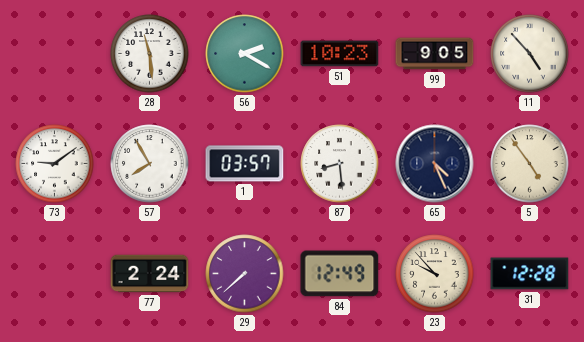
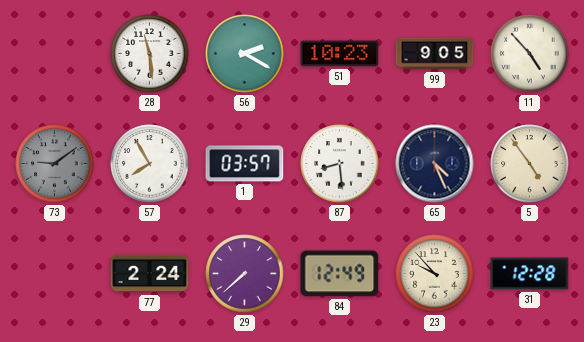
73 dial: white -> grey
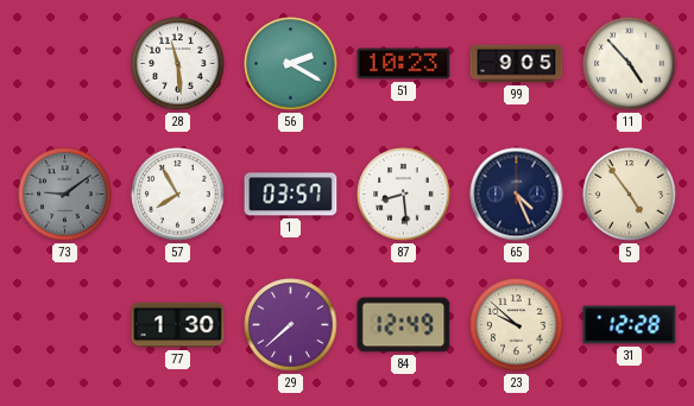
77: 2:24 -> 1:30
23: 9:53 -> 9:52
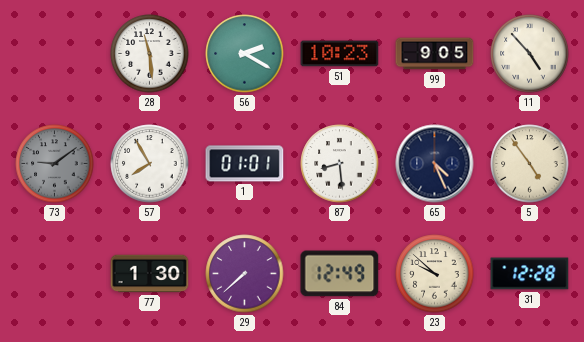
1: 03:57 -> 01:01
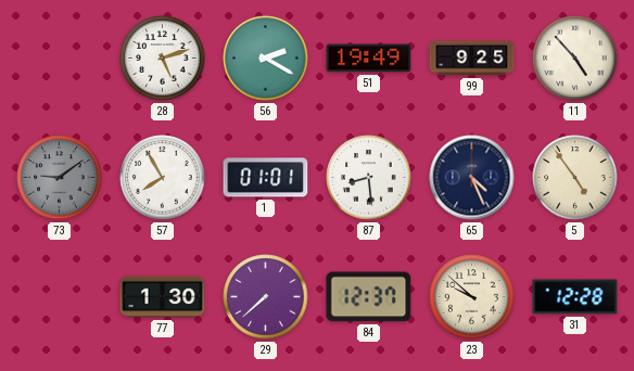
28: 11:29 -> 5:12
51: 10:23 -> 19:49
99: 9:05 -> 9:25
84: 12:49 -> 12:37
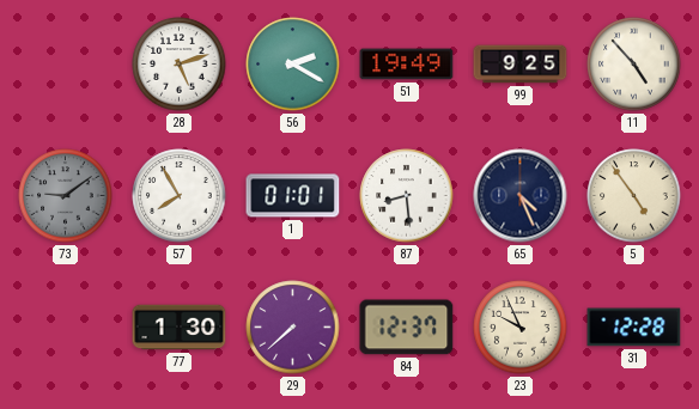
23: 9:52 -> 9:56
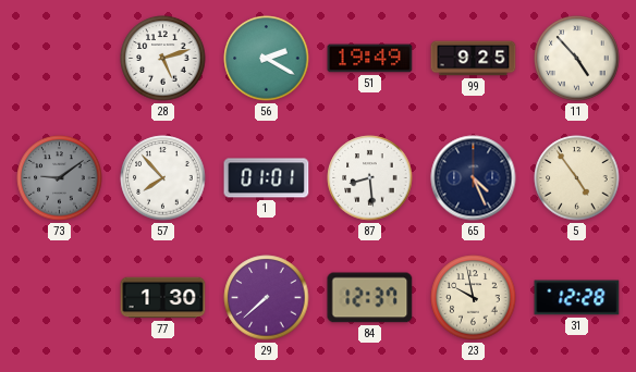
57: 7:55 -> 7:53
23: 9:56 -> 9:58
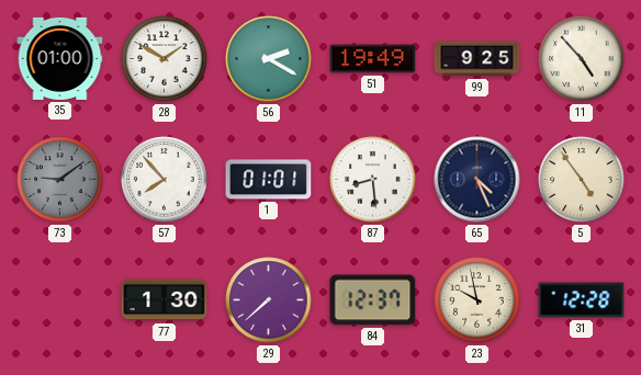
35: none -> 01:00
28: 5:12 -> 1:50
